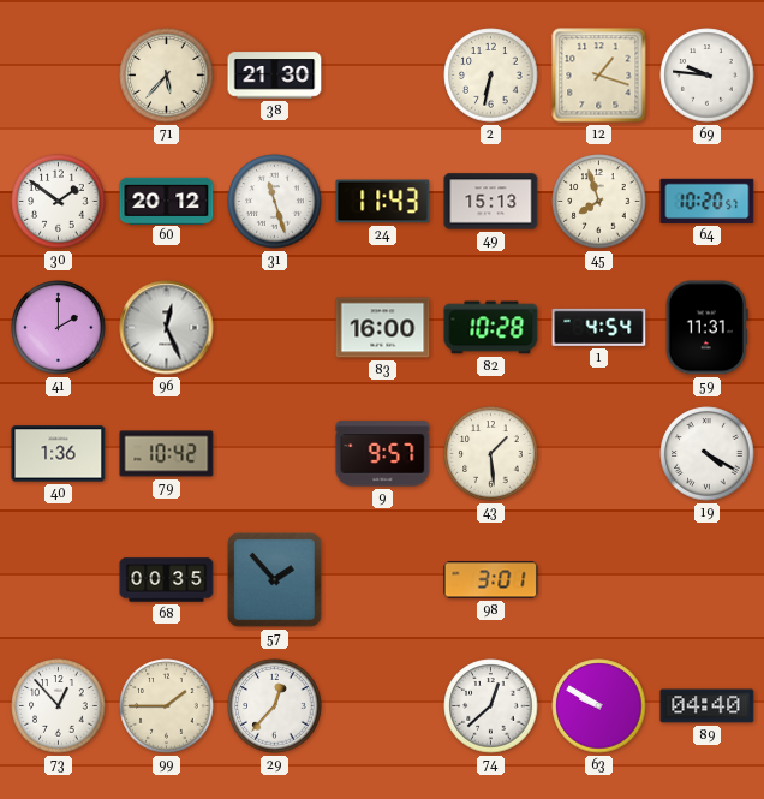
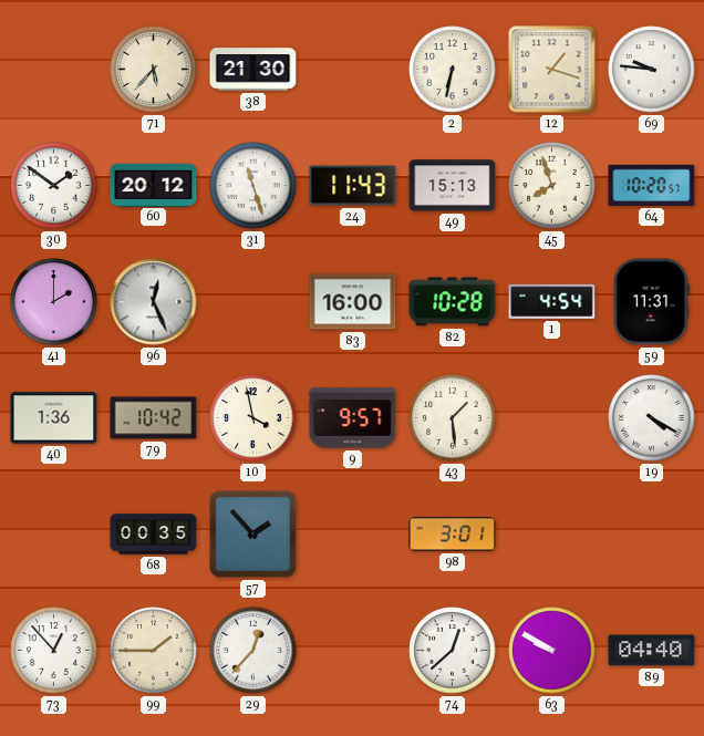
10: none -> 3:58
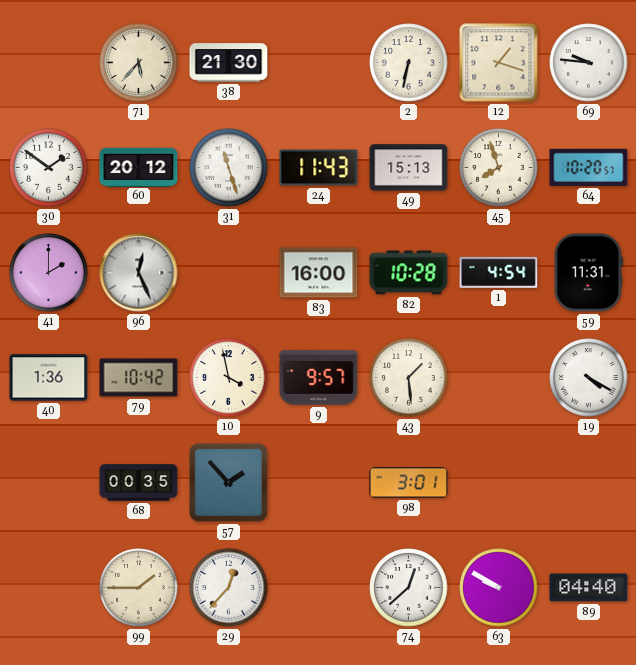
73: 12:53 -> none
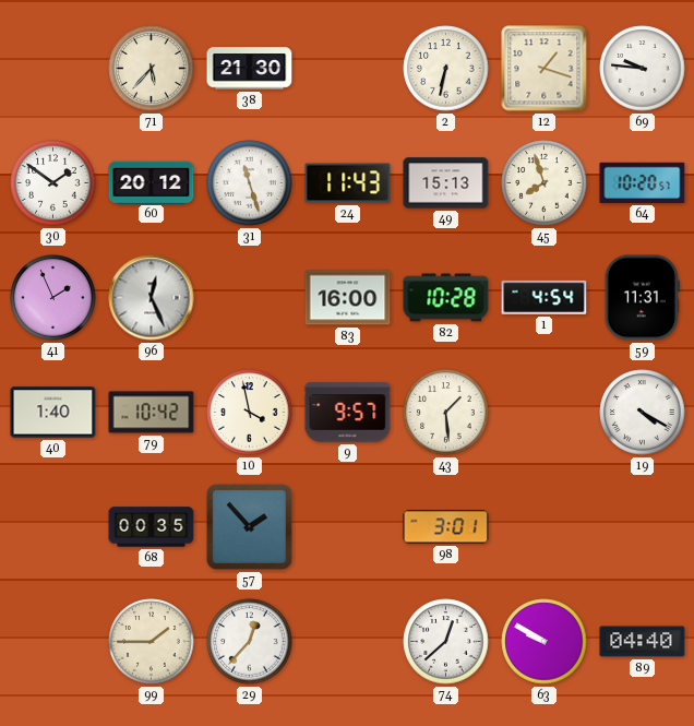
41: 2:00 -> 1:56
40: 1:36 -> 1:40
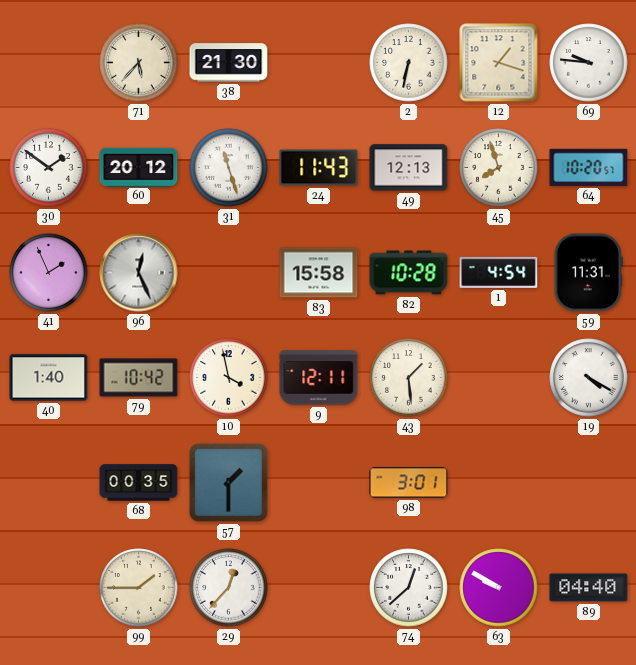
49: 15:13 -> 12:13
83: 16:00 -> 15:58
9: 9:57 -> 12:11
57: 1:53 -> 1:30
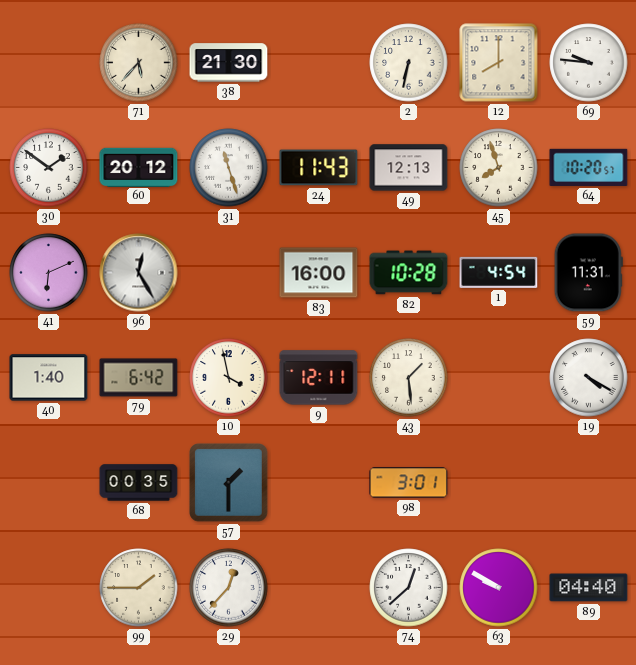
12: 1:18 -> 8:00
41: 1:56 -> 6:11
96: 12:26 -> 12:25
83: 15:58 -> 16:00
79: 10:42 -> 6:42
